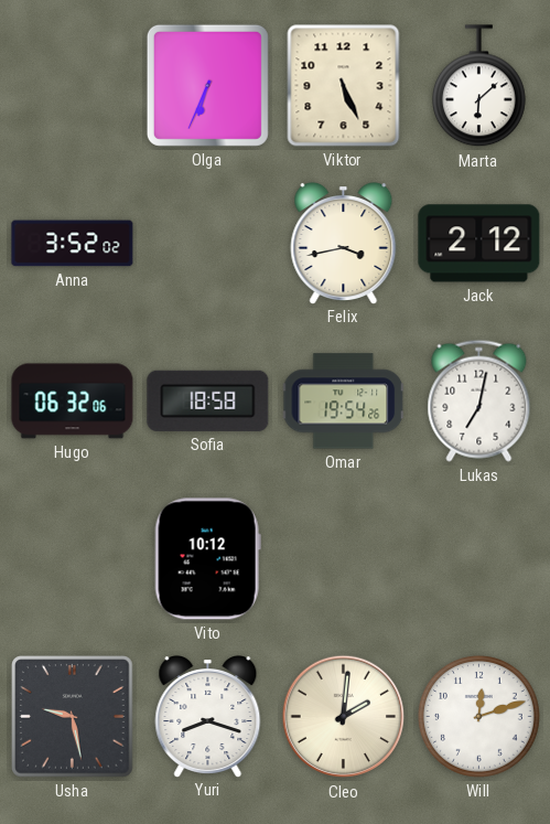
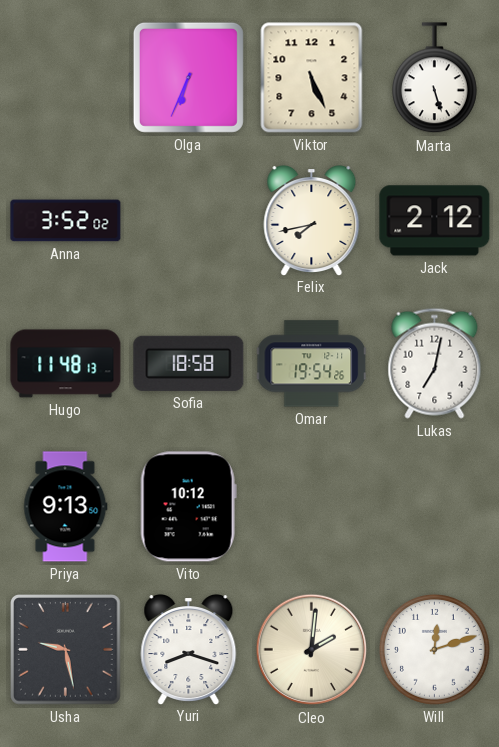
Marta: 6:08 -> 5:27
Felix: 3:43 -> 7:43
Hugo: 06:32 -> 11:48
Priya: none -> 9:13
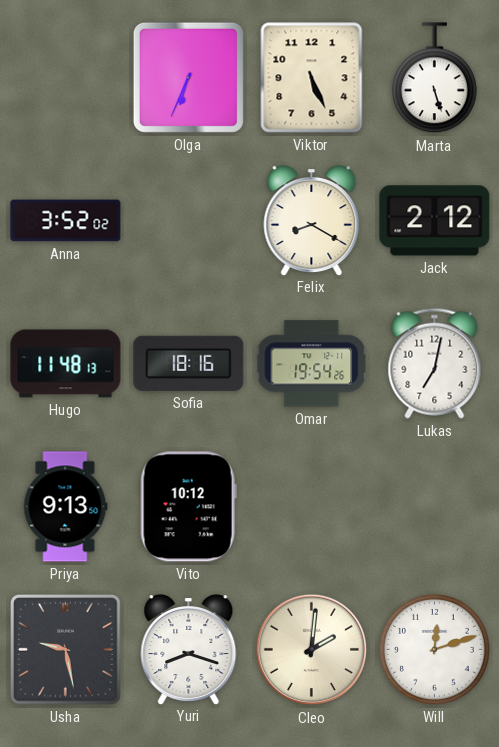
Felix: 7:43 -> 8:20
Sofia: 18:58 -> 18:16
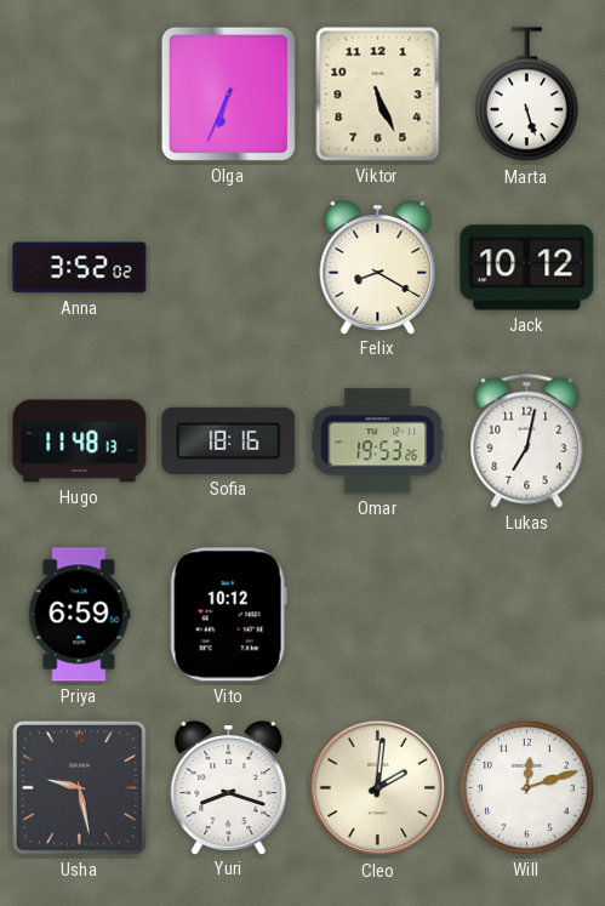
Jack: 2:12 -> 10:12
Omar: 19:54 -> 19:53
Priya: 9:13 -> 6:59
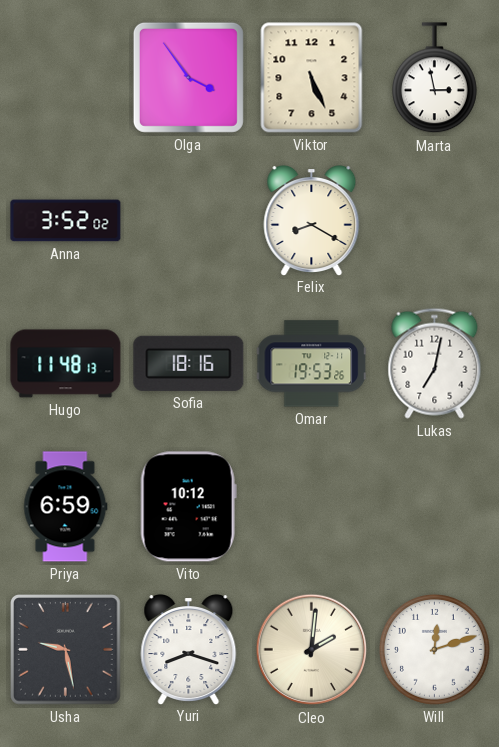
Olga: 6:34 -> 3:54
Marta: 5:27 -> 2:58
Jack: 10:12 -> none
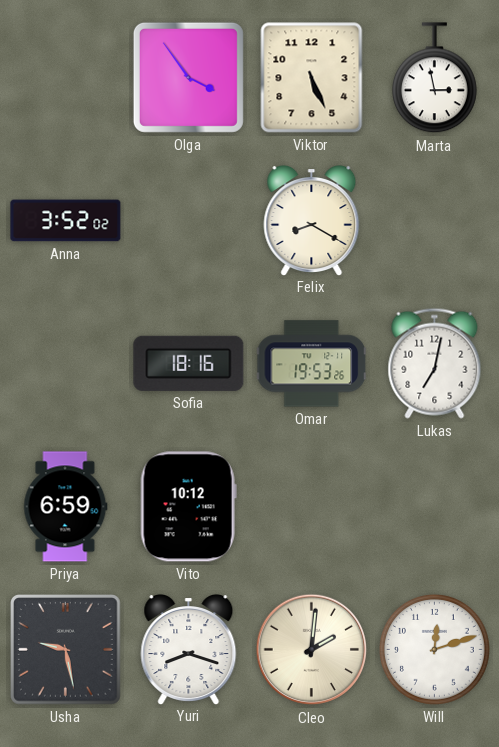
Hugo: 11:48 -> none
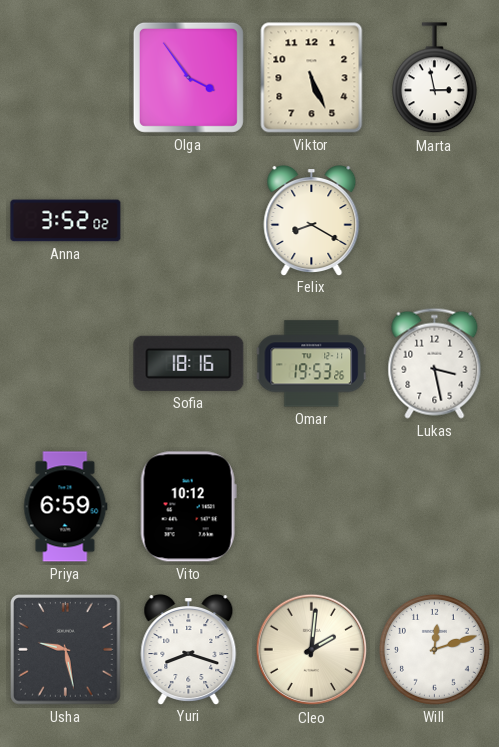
Lukas: 7:02 -> 3:28
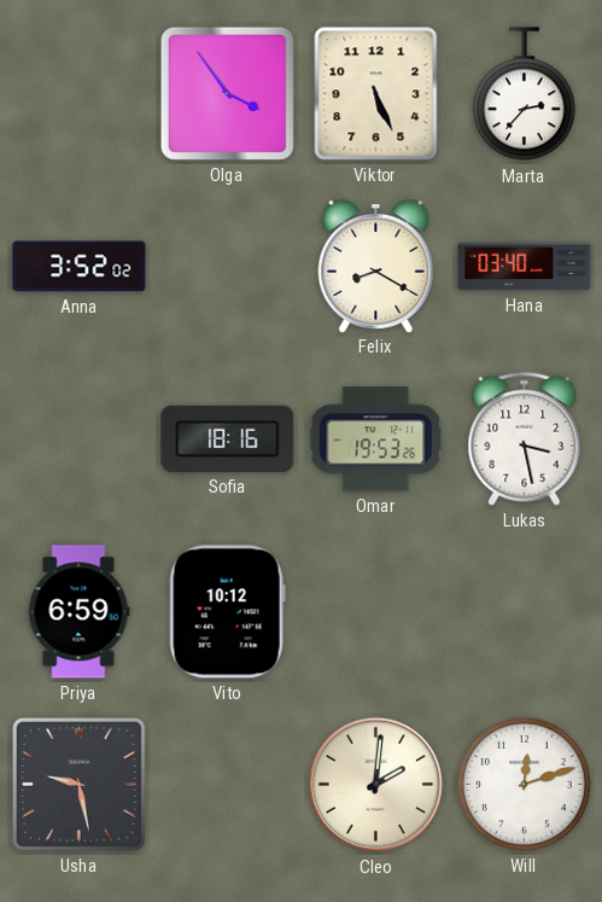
Marta: 2:58 -> 2:37
Hana: none -> 03:40
Yuri: 8:18 -> none
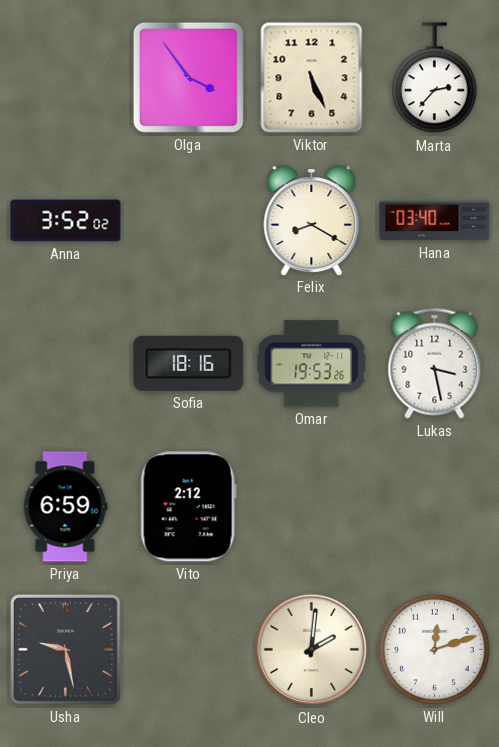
Vito: 10:12 -> 2:12
